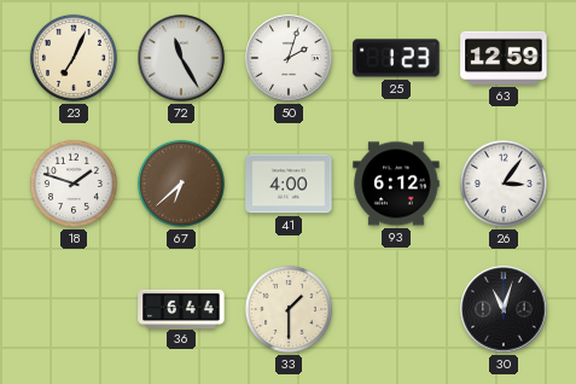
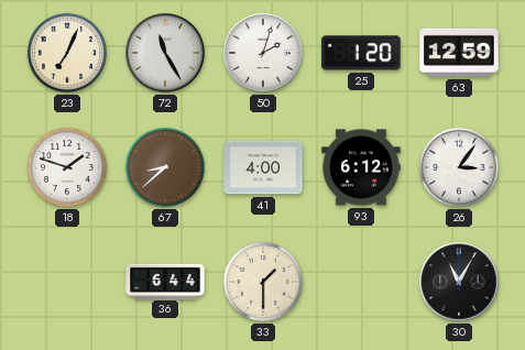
25: 1:23 -> 1:20
67: 6:38 -> 8:38
30: 11:03 -> 11:05
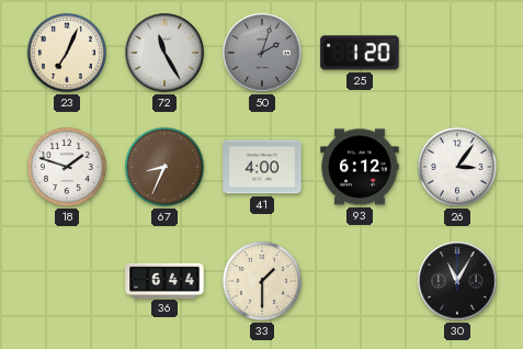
50 dial: white -> grey
63: 12:59 -> none
67: 8:38 -> 8:34
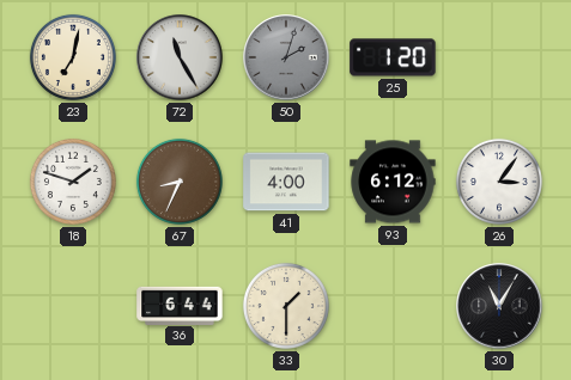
23: 7:04 -> 7:02
